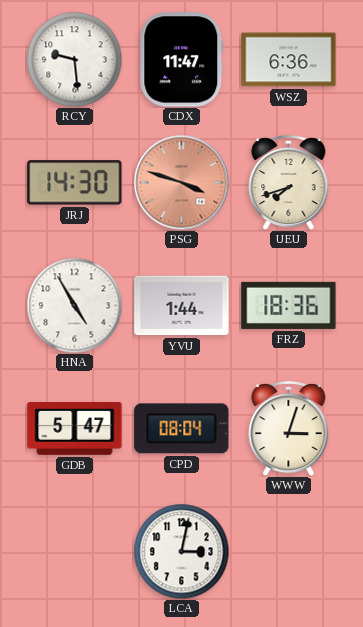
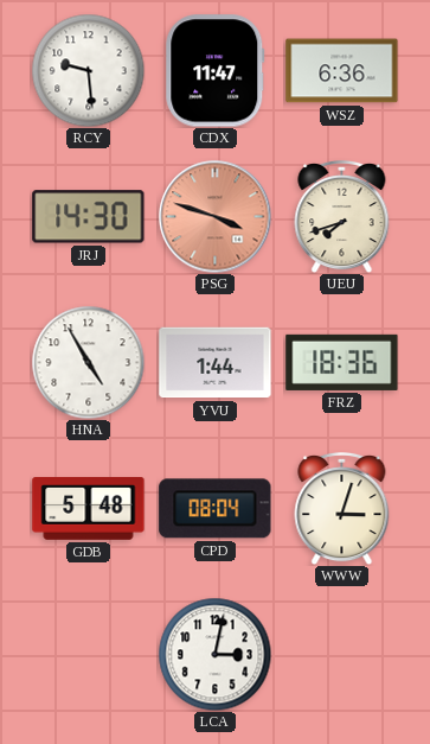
GDB: 5:47 -> 5:48
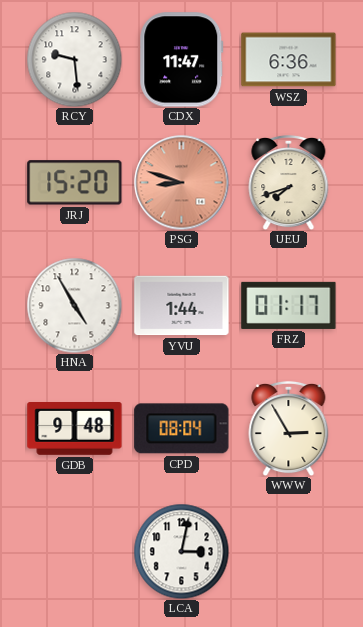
JRJ: 14:30 -> 15:20
PSG: 3:48 -> 8:48
FRZ: 18:36 -> 01:17
GDB: 5:48 -> 9:48
WWW: 3:03 -> 2:55
